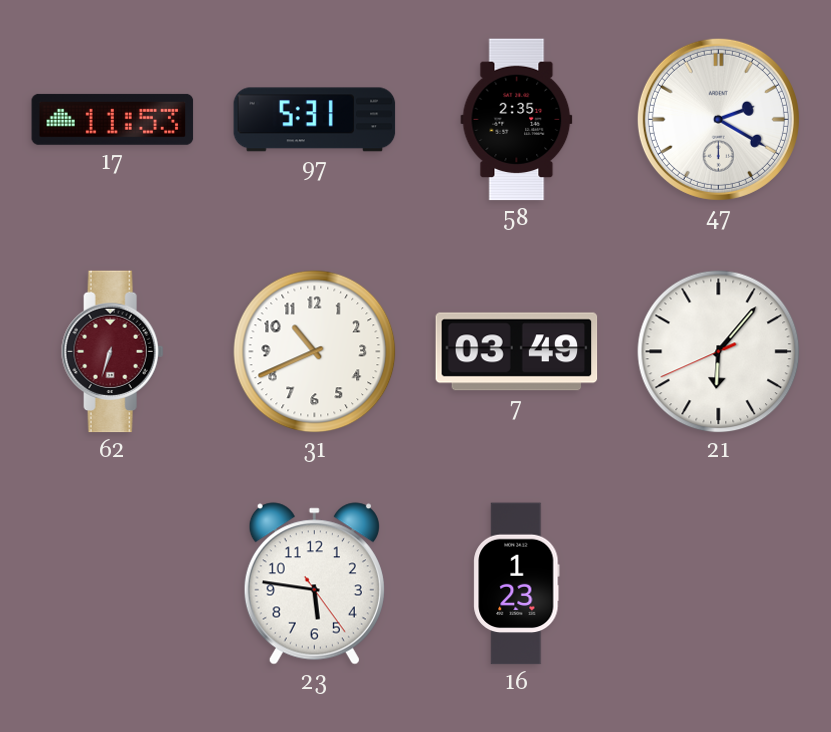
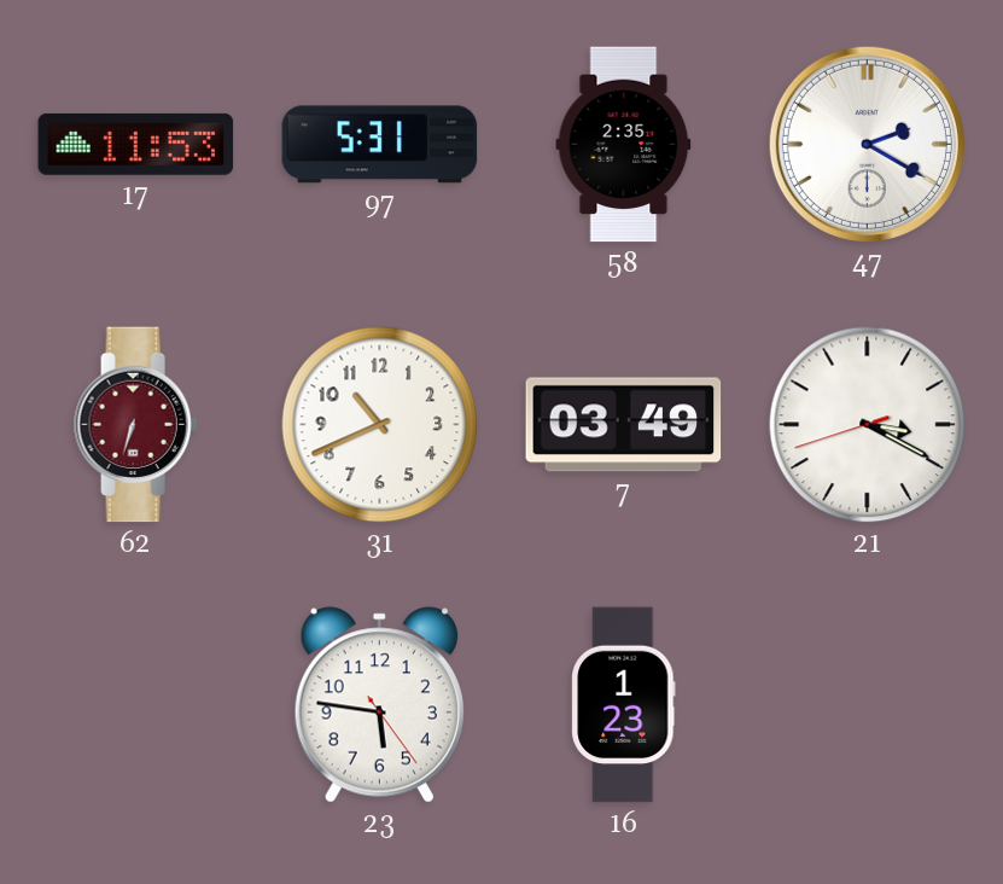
21: 6:06 -> 3:19
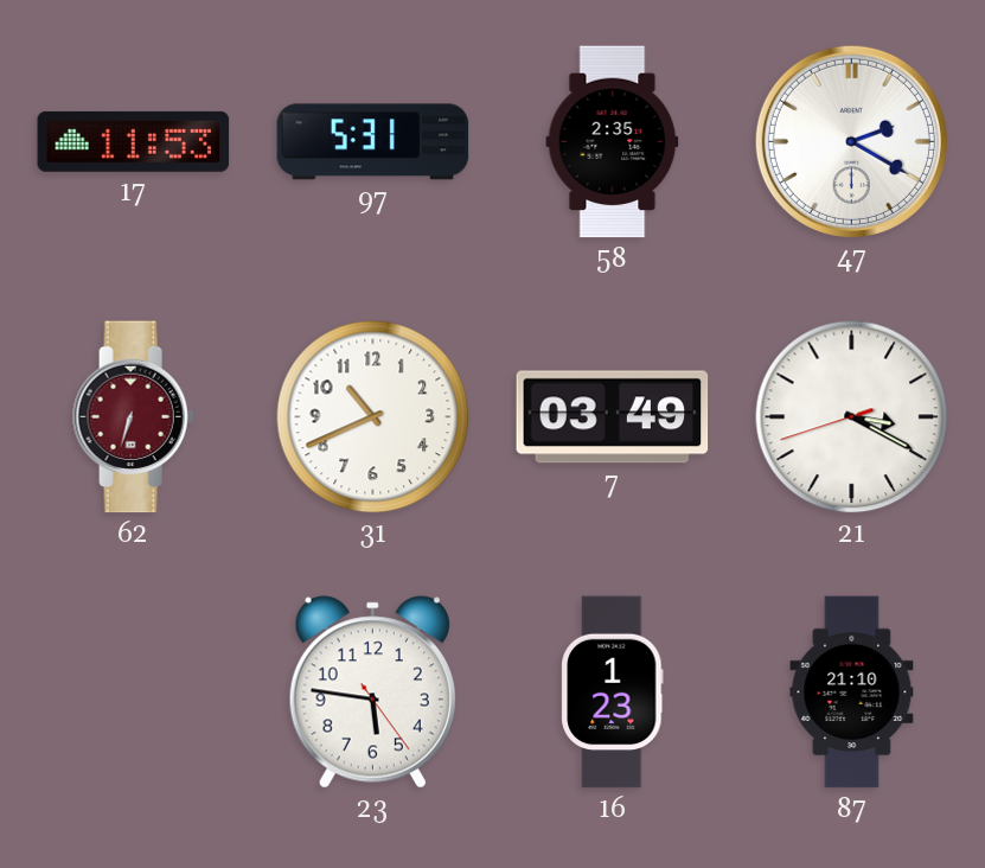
87: none -> 21:10
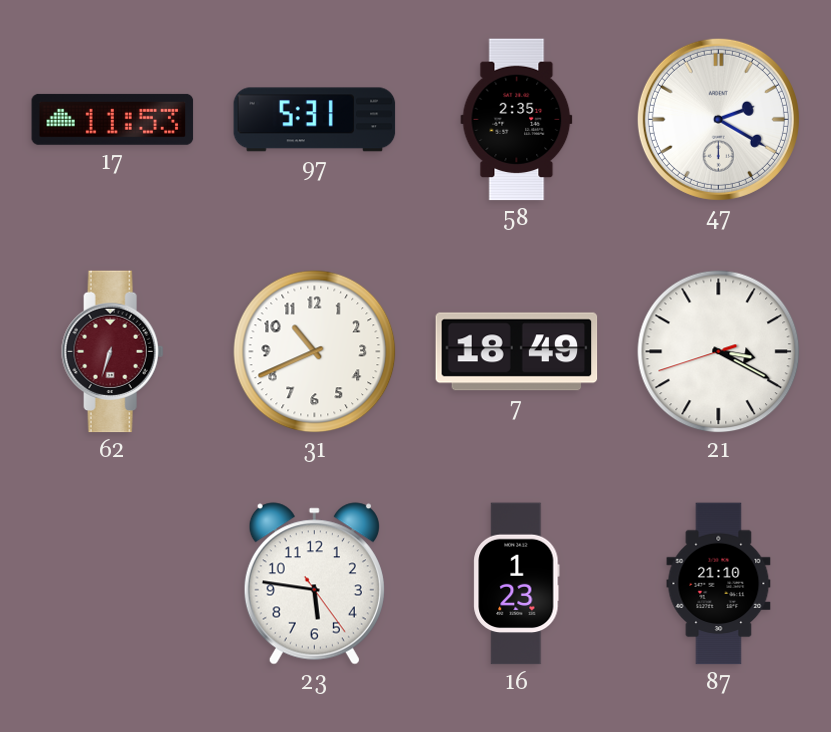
7: 03:49 -> 18:49
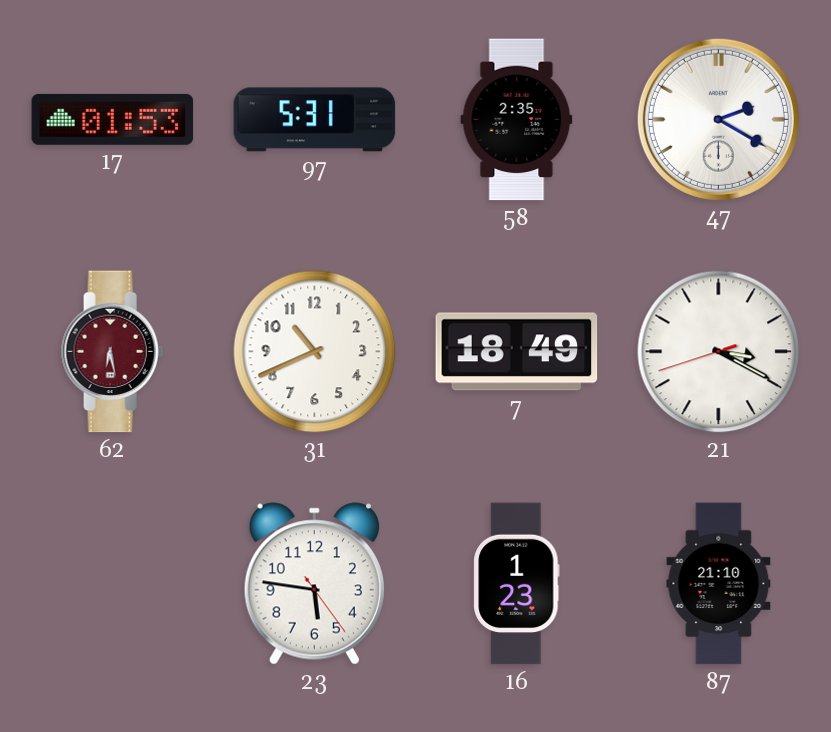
17: 11:53 -> 01:53
62: 6:33 -> 6:28
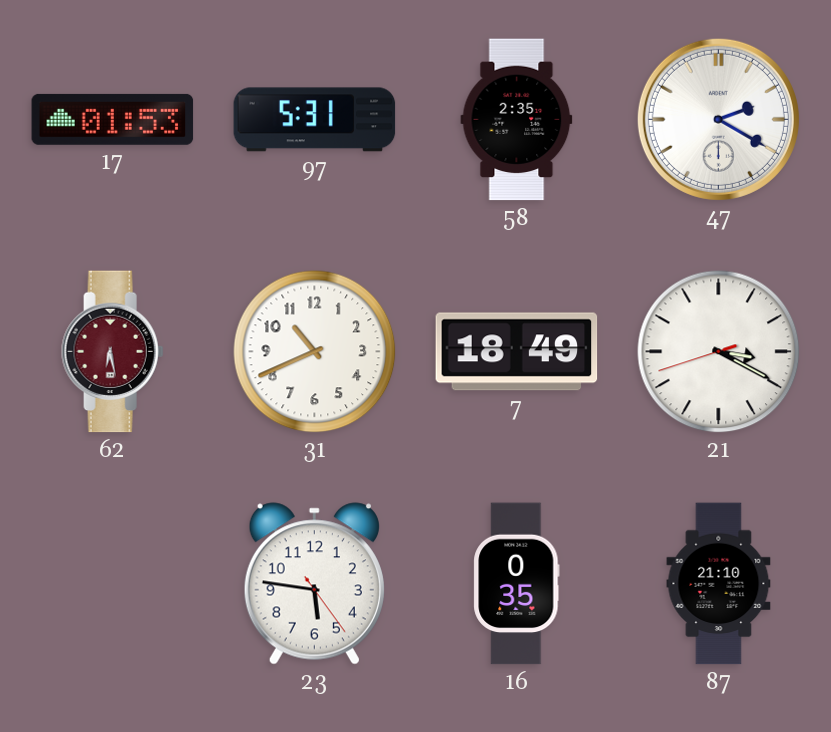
16: 1:23 -> 0:35
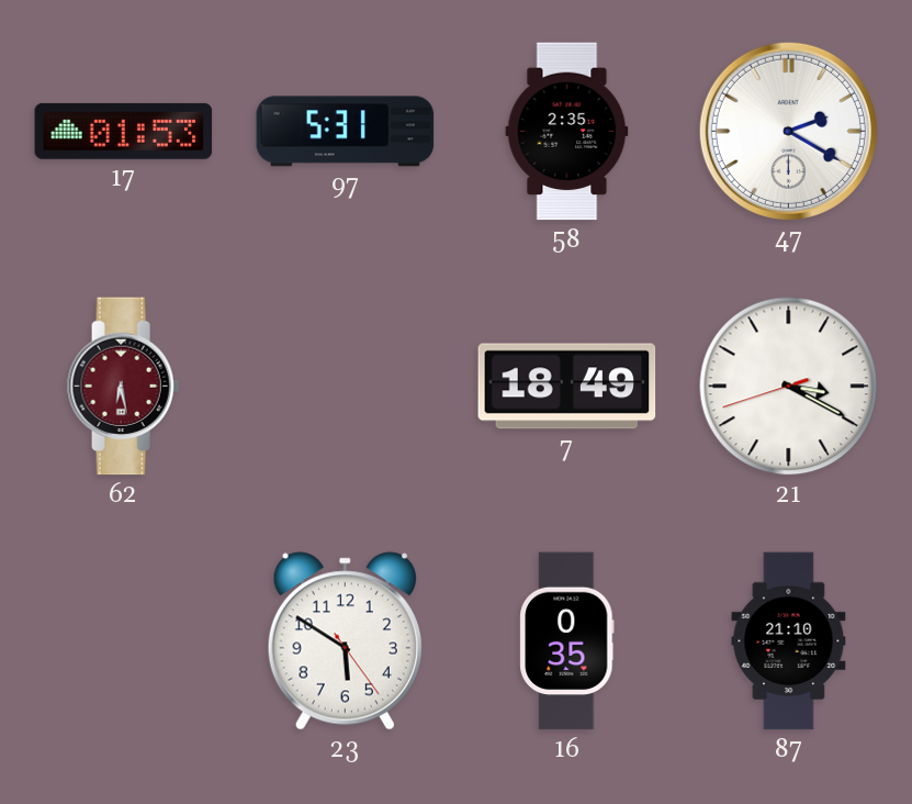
31: 10:41 -> none
23: 5:46 -> 5:50
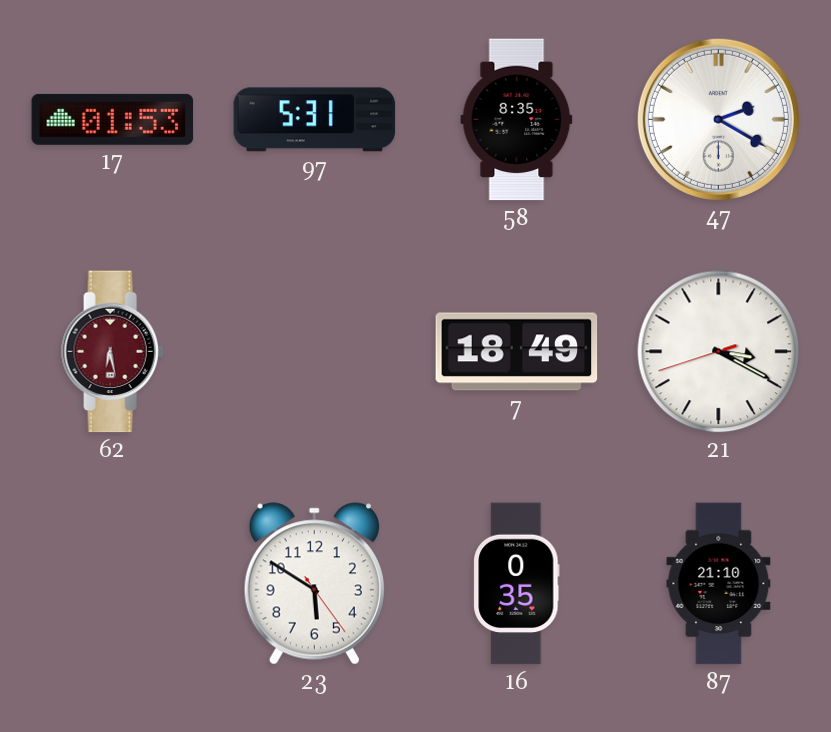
58: 2:35 -> 8:35
